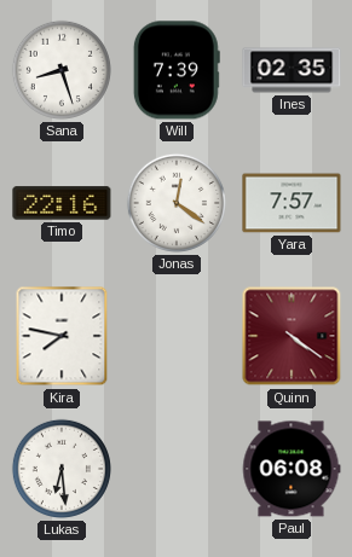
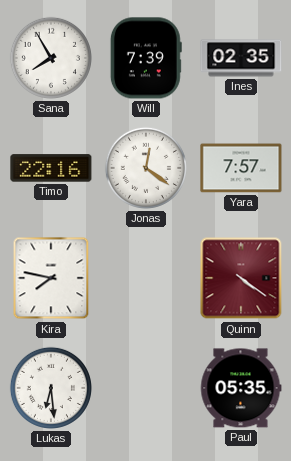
Sana: 8:27 -> 7:55
Paul: 06:08 -> 05:35
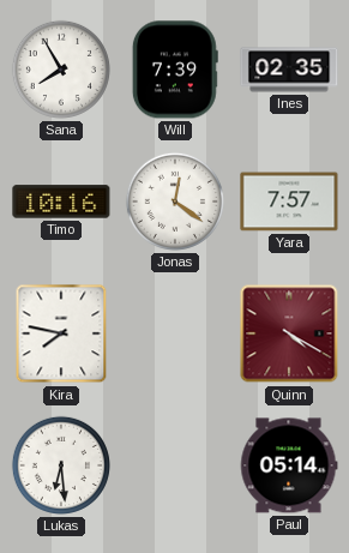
Timo: 22:16 -> 10:16
Quinn: 4:21 -> 4:20
Paul: 05:35 -> 05:14
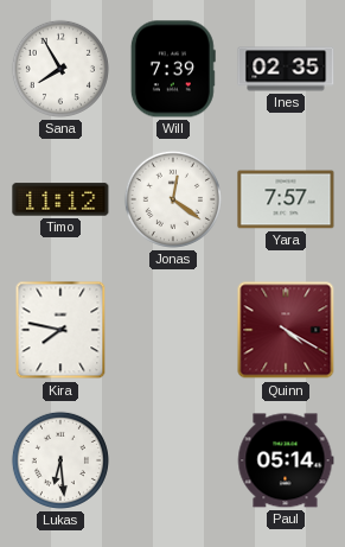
Timo: 10:16 -> 11:12
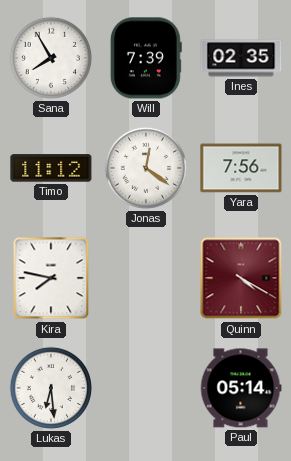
Yara: 7:57 -> 7:56
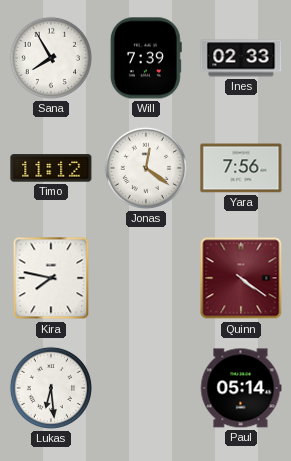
Ines: 02:35 -> 02:33
Quinn: 4:20 -> 4:21
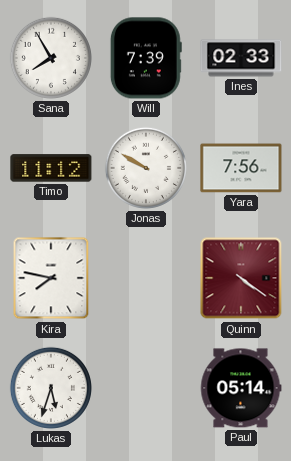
Jonas: 12:21 -> 9:50
Lukas: 6:29 -> 5:33
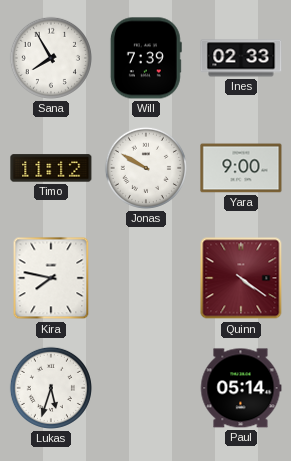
Yara: 7:56 -> 9:00
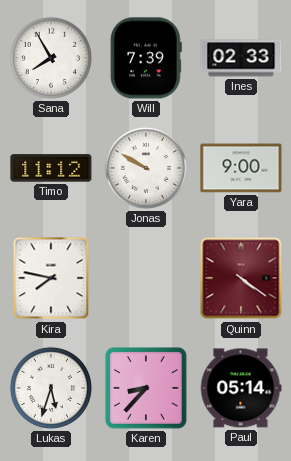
Karen: none -> 8:37
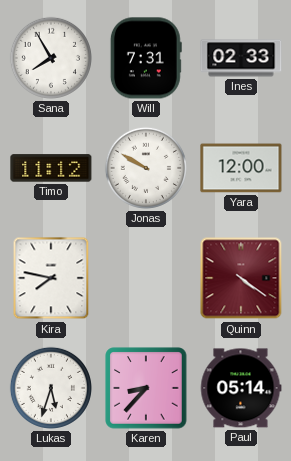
Will: 7:39 -> 7:31
Yara: 9:00 -> 12:00
